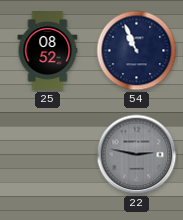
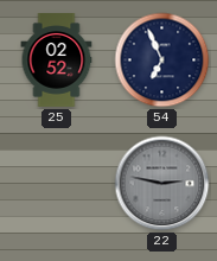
25: 08:52 -> 02:52
54: 10:56 -> 6:56
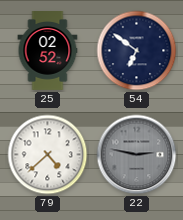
54: 6:56 -> 6:51
79: none -> 4:38
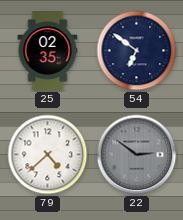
25: 02:52 -> 02:35
22: 2:47 -> 2:51
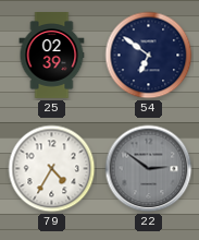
25: 02:35 -> 02:39
79: 4:38 -> 4:35
